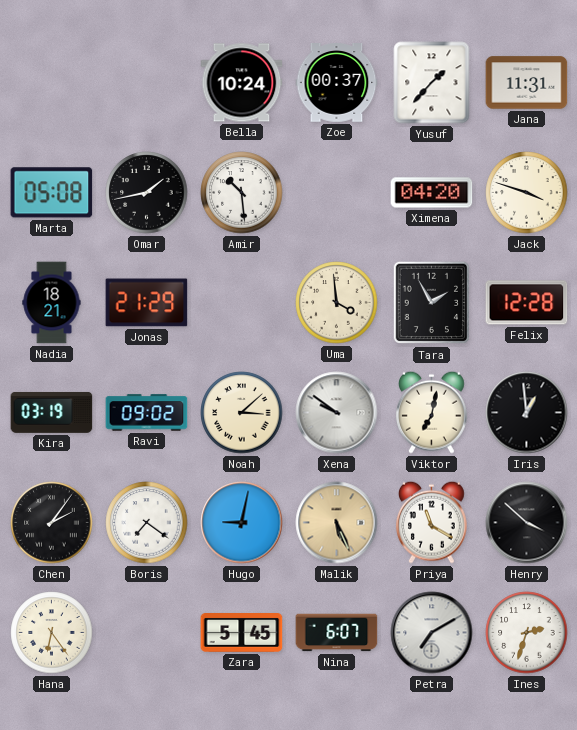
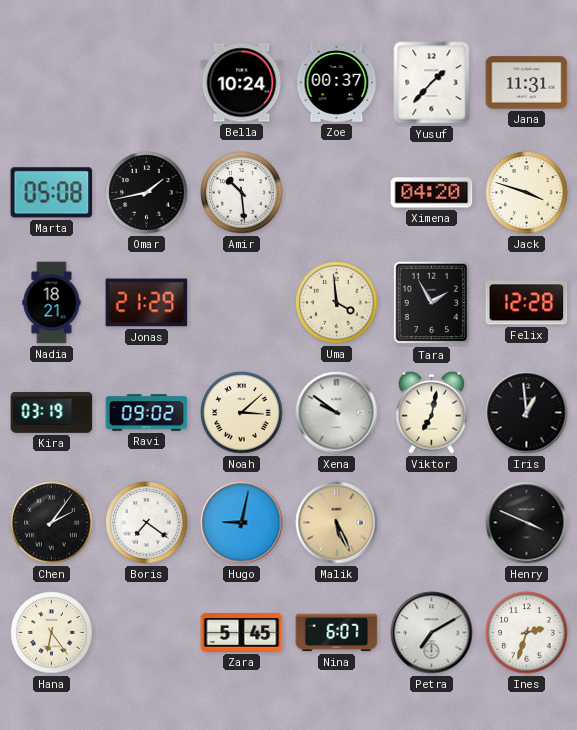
Priya: 11:20 -> none
Henry: 3:52 -> 3:49
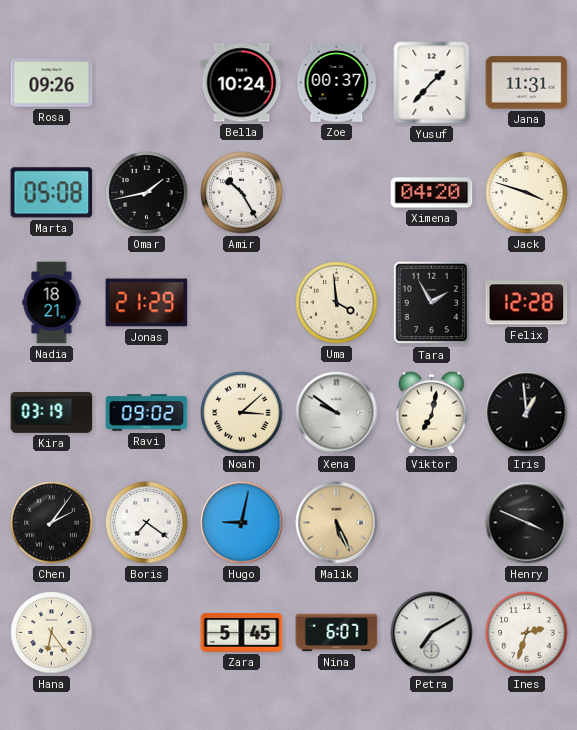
Rosa: none -> 09:26
Amir: 10:29 -> 10:25
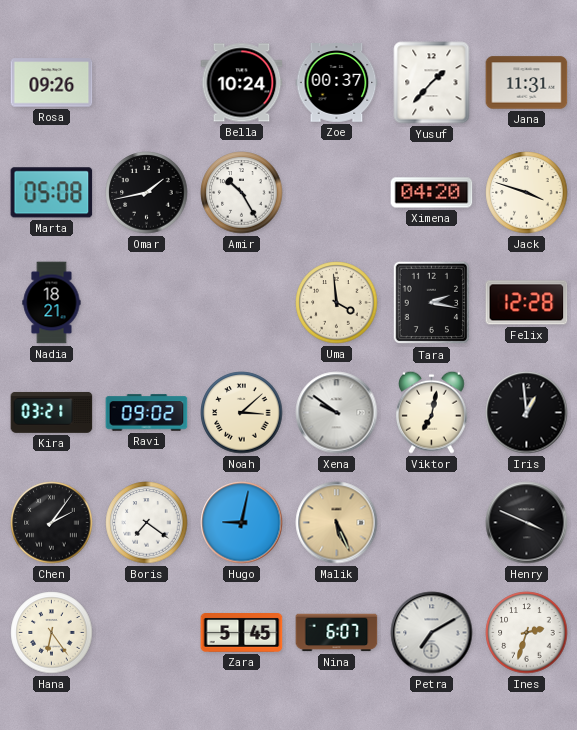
Jonas: 21:29 -> none
Tara: 1:55 -> 2:17
Kira: 03:19 -> 03:21
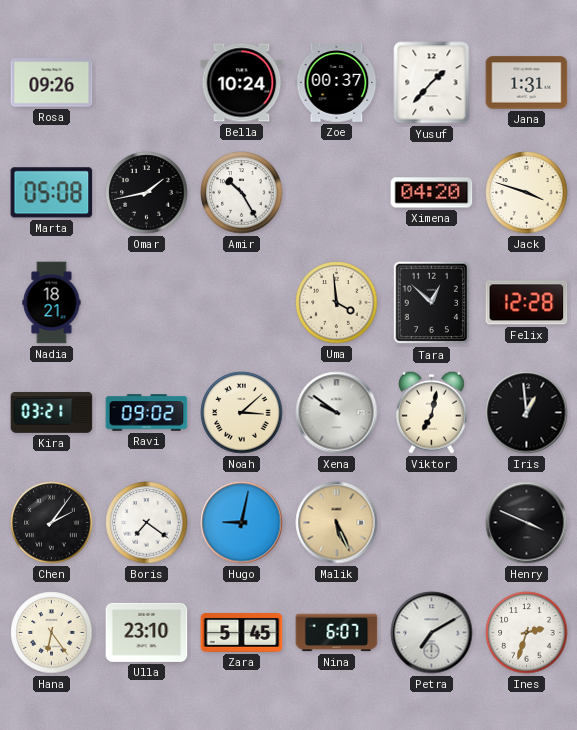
Jana: 11:31 -> 1:31
Tara: 2:17 -> 12:52
Ulla: none -> 23:10
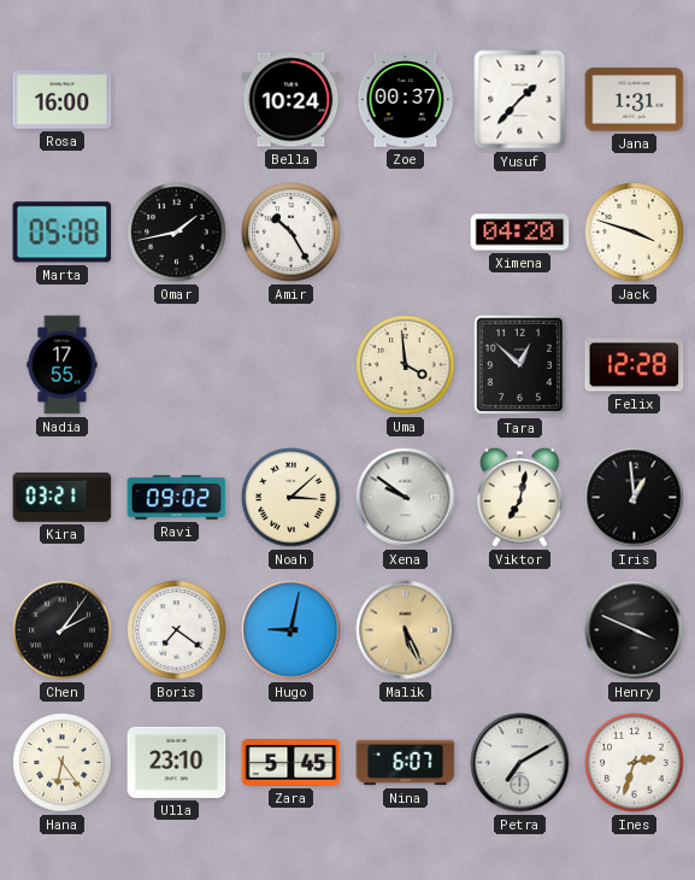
Rosa: 09:26 -> 16:00
Nadia: 18:21 -> 17:55
